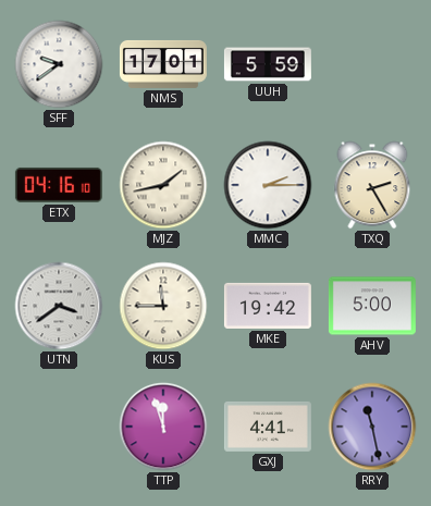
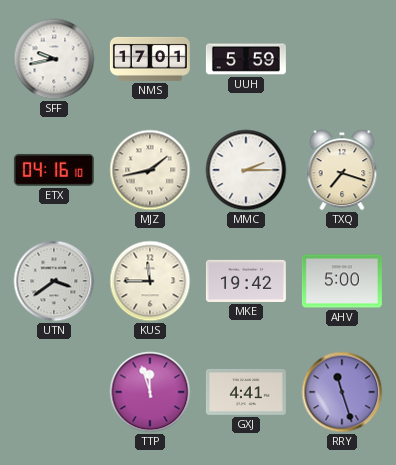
SFF: 9:39 -> 9:43
TXQ: 2:25 -> 7:18
RRY: 11:28 -> 11:27
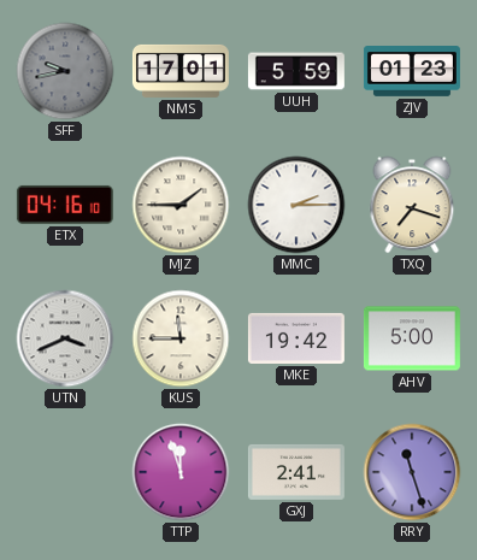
SFF dial: white -> grey
ZJV: none -> 01:23
MJZ: 1:43 -> 1:45
UTN: 3:39 -> 3:41
GXJ: 4:41 -> 2:41
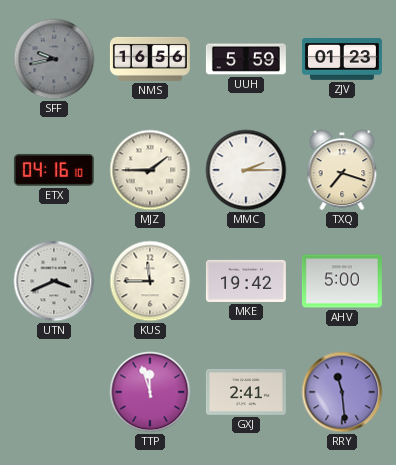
NMS: 17:01 -> 16:56
RRY: 11:27 -> 11:29
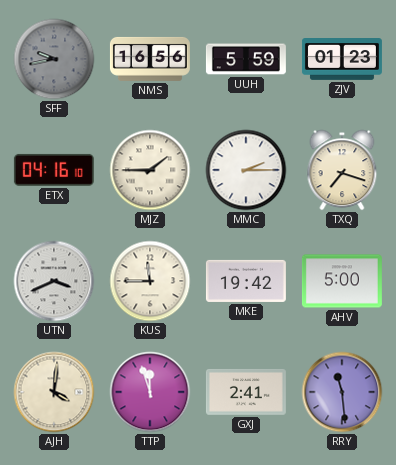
AJH: none -> 4:01
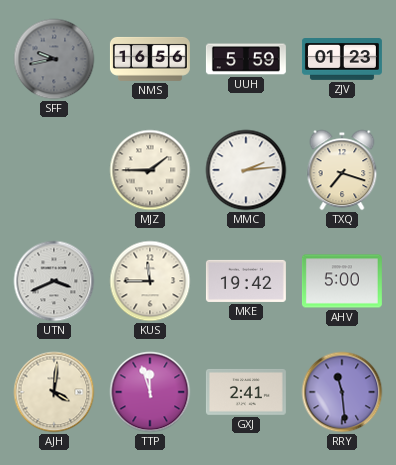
ETX: 04:16 -> none
MMC: 2:15 -> 2:14
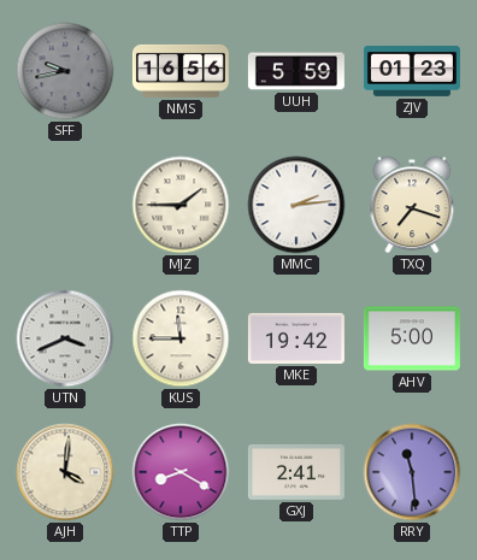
TTP: 11:57 -> 8:20
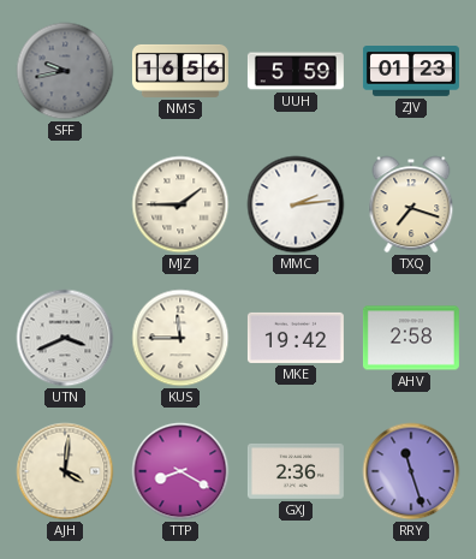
AHV: 5:00 -> 2:58
GXJ: 2:41 -> 2:36
RRY: 11:29 -> 11:27
